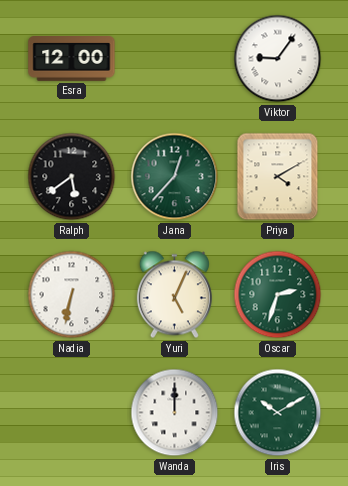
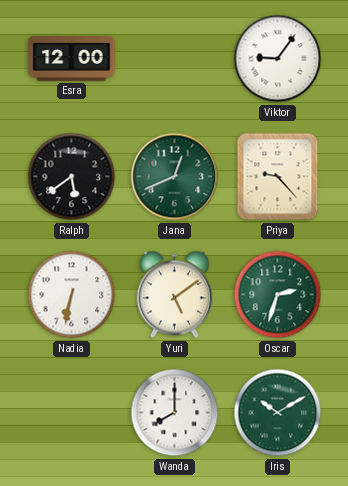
Jana: 12:37 -> 12:41
Priya: 4:10 -> 9:23
Yuri: 5:04 -> 5:09
Wanda: 12:00 -> 8:00
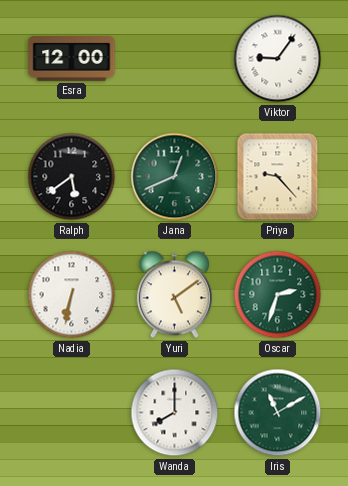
Iris: 10:10 -> 11:10
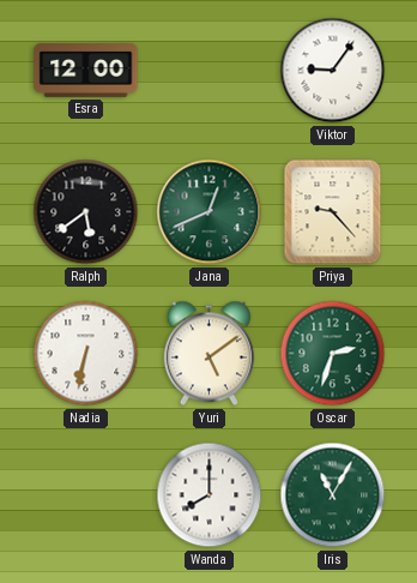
Iris: 11:10 -> 11:05
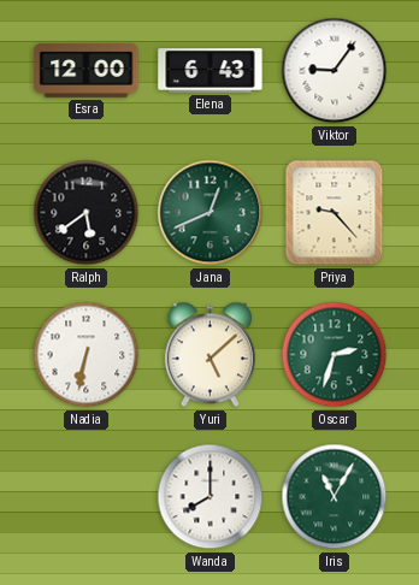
Elena: none -> 6:43
Yuri: 5:09 -> 5:08
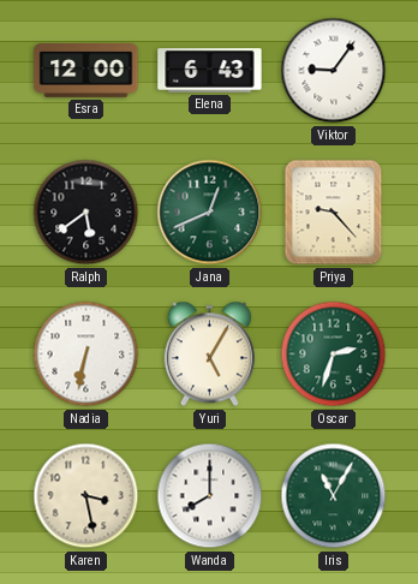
Yuri: 5:08 -> 5:05
Karen: none -> 3:28
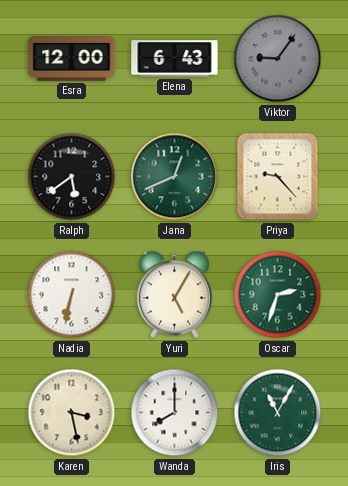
Viktor dial: white -> grey
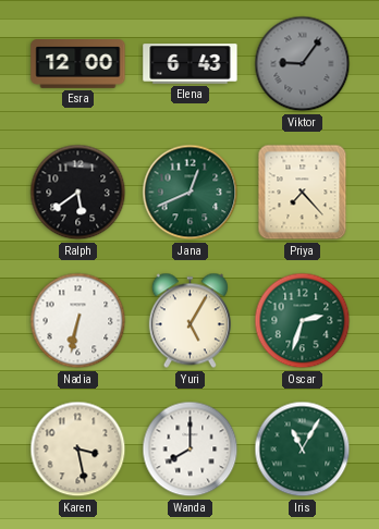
Priya: 9:23 -> 7:23
